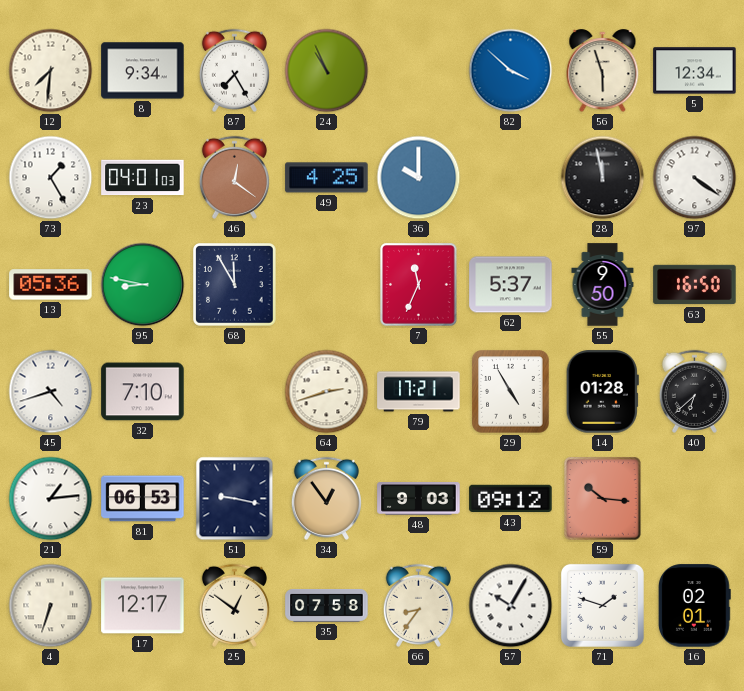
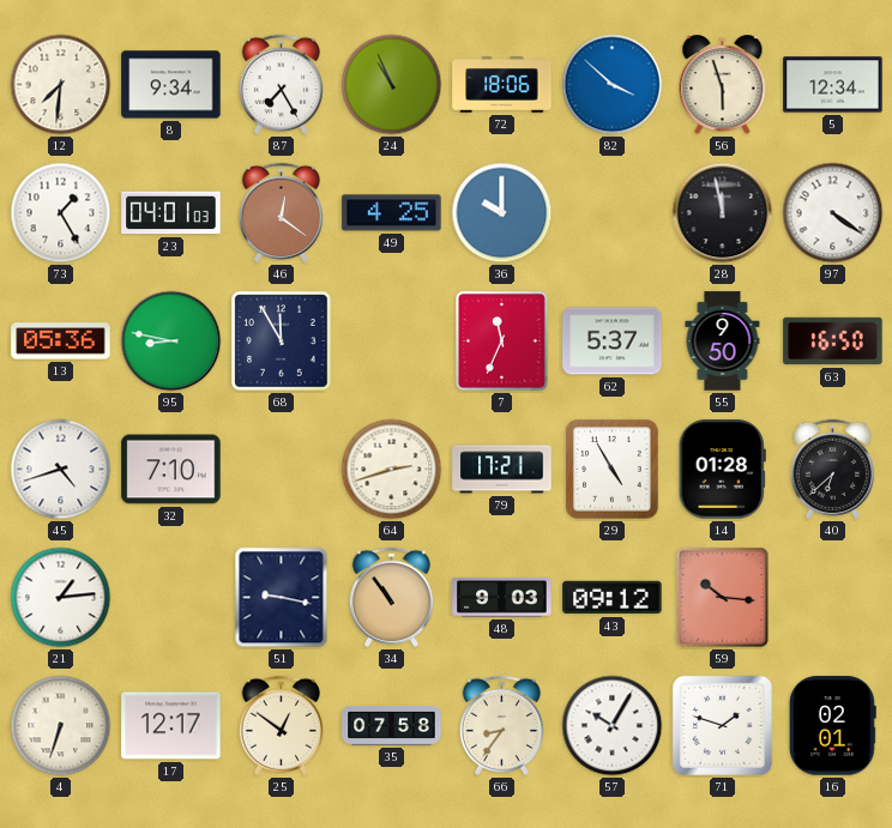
72: none -> 18:06
81: 06:53 -> none
34: 12:54 -> 10:54
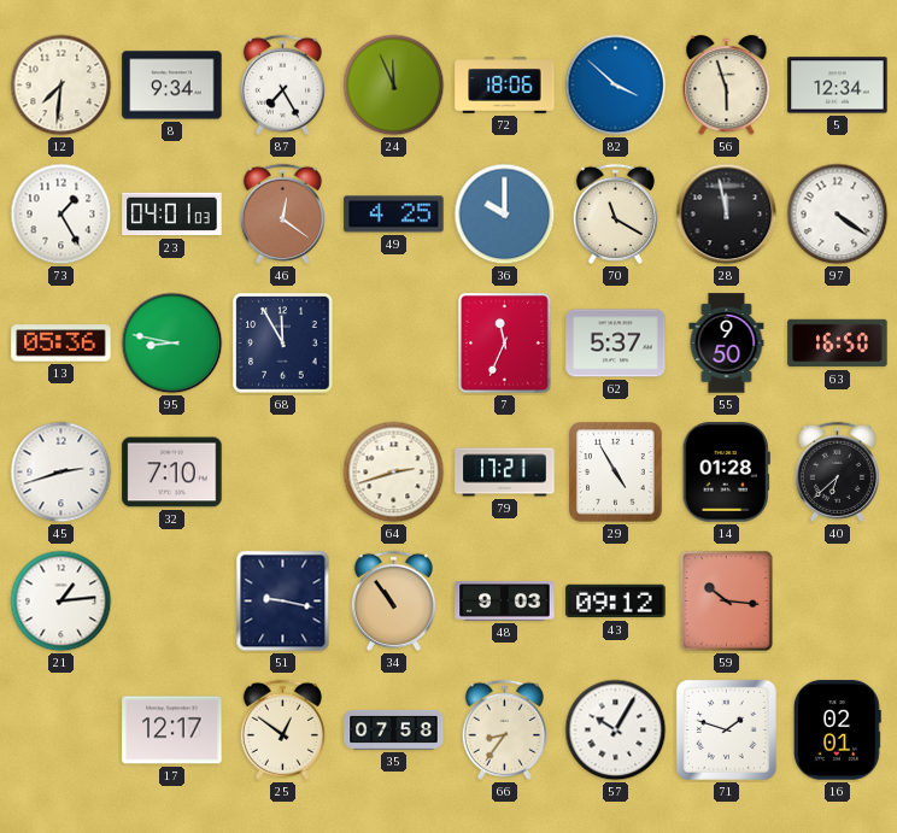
24: 10:56 -> 11:56
70: none -> 11:20
45: 4:42 -> 2:42
4: 6:33 -> none
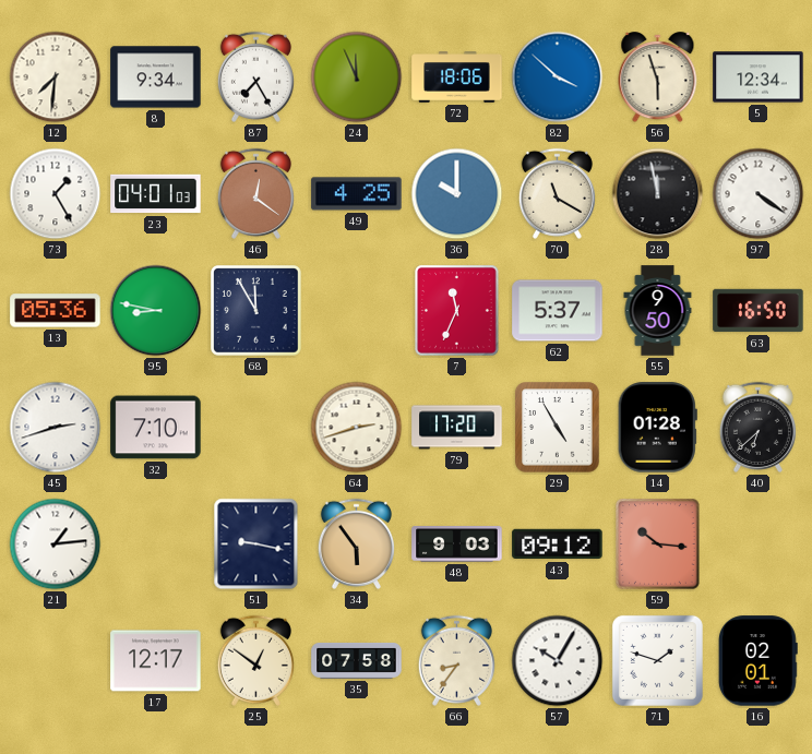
79: 17:21 -> 17:20
34: 10:54 -> 5:54
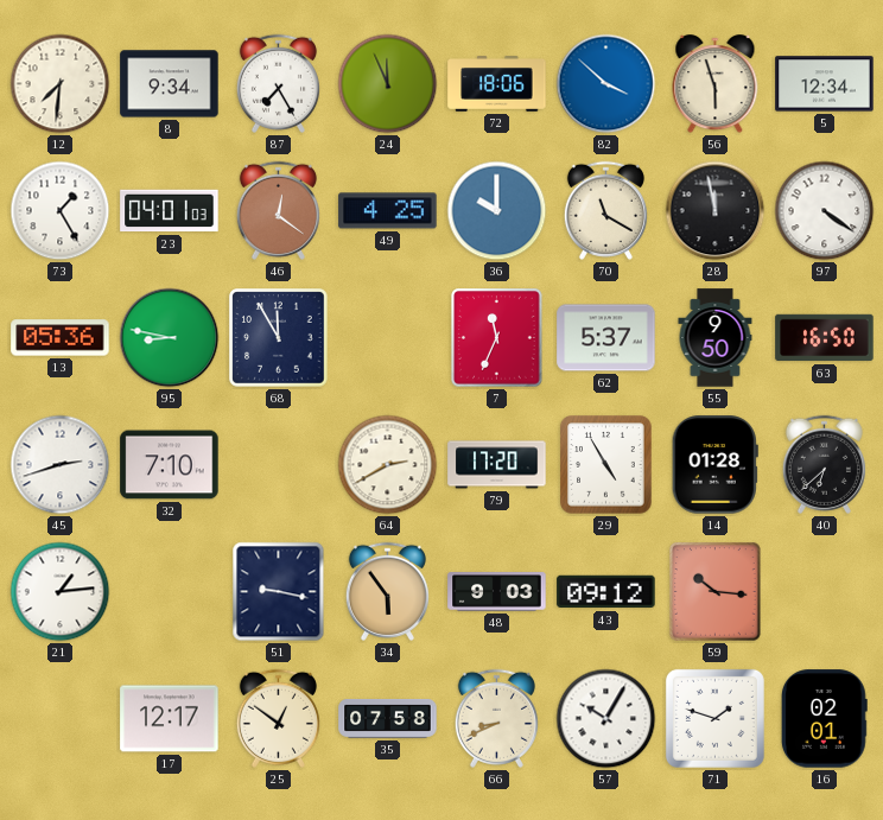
64: 2:42 -> 2:40
66: 8:36 -> 8:41
